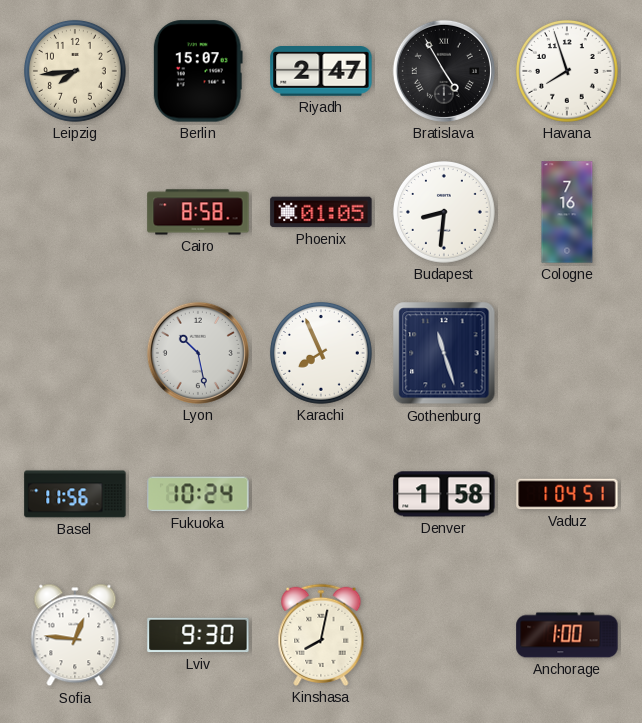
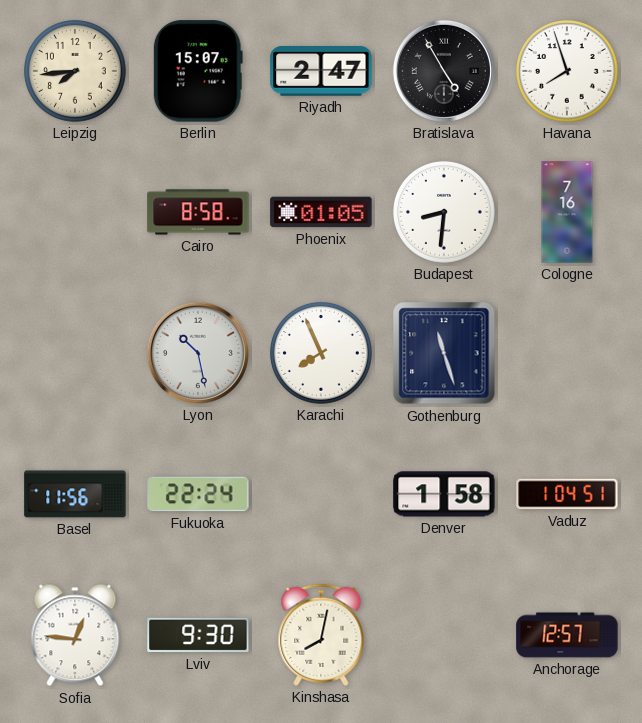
Fukuoka: 10:24 -> 22:24
Anchorage: 1:00 -> 12:57
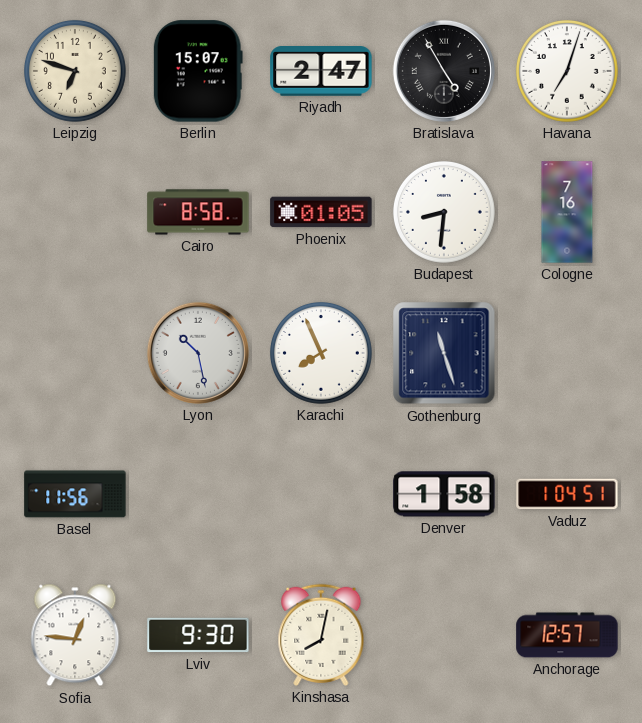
Leipzig: 7:44 -> 6:48
Havana: 7:57 -> 7:03
Fukuoka: 22:24 -> none
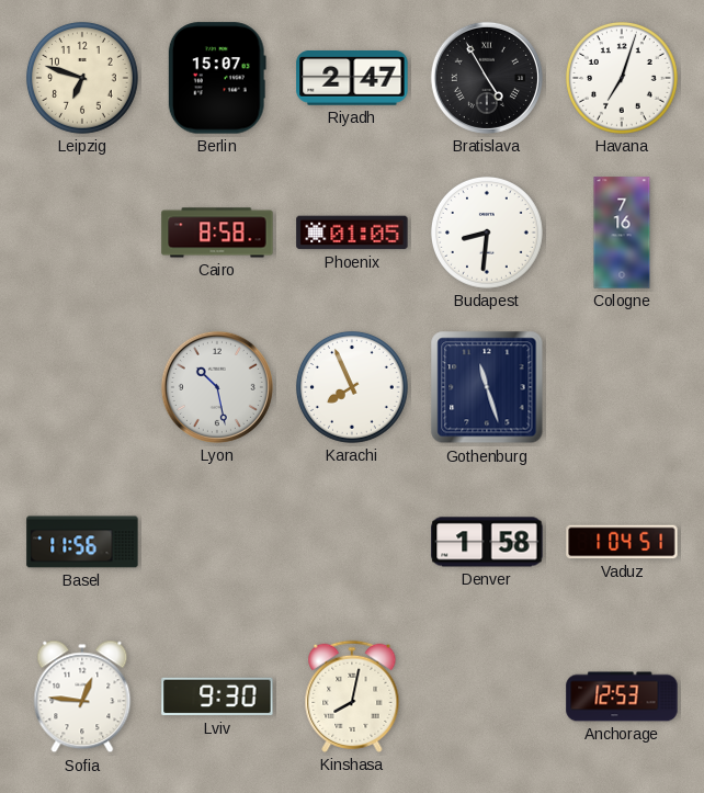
Anchorage: 12:57 -> 12:53
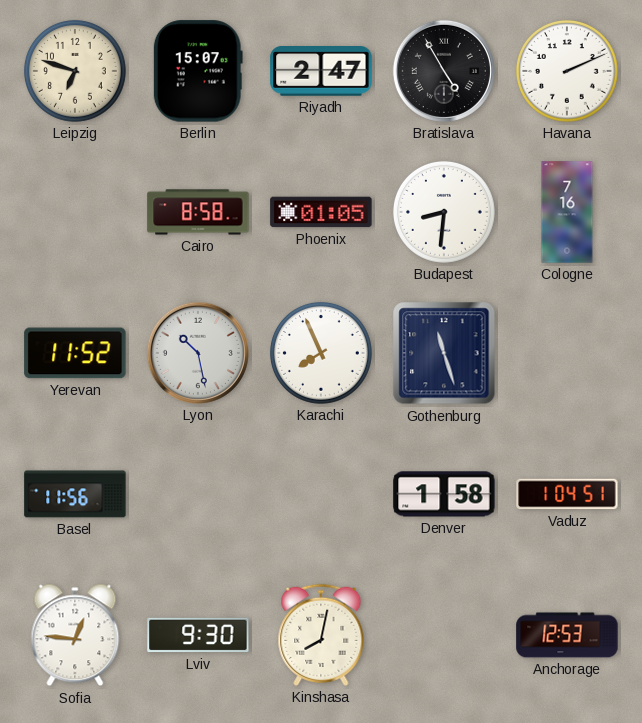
Havana: 7:03 -> 2:11
Yerevan: none -> 11:52
